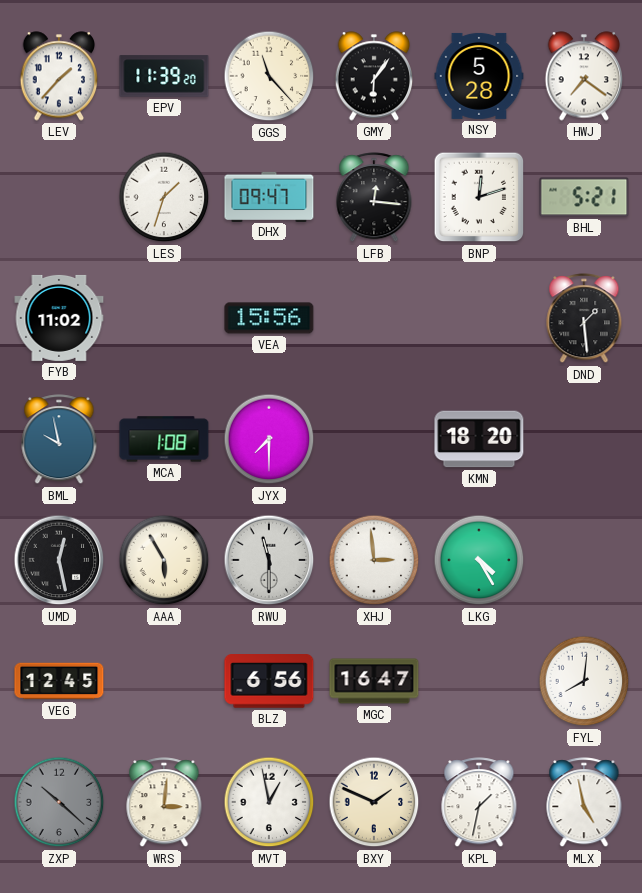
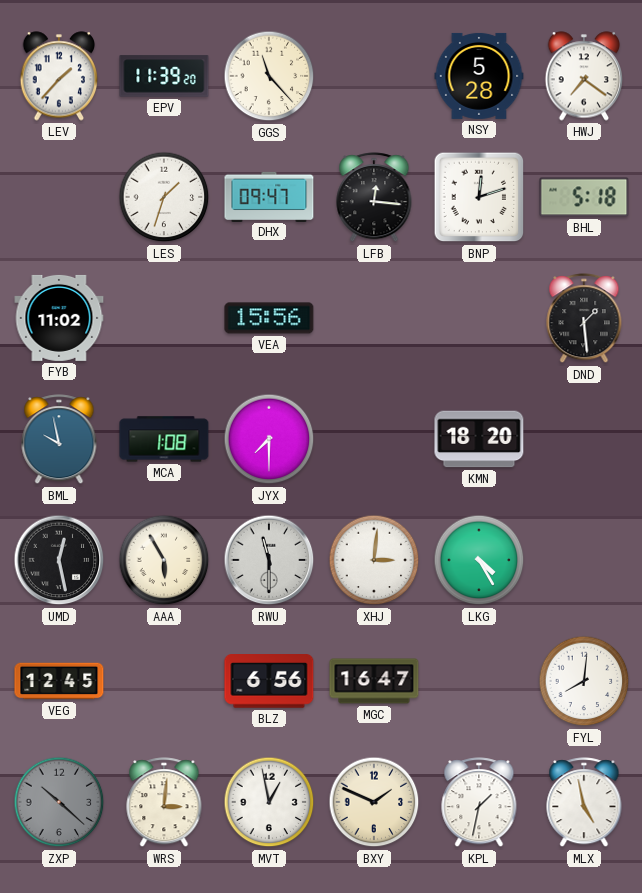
GMY: 6:06 -> none
BHL: 5:21 -> 5:18
XHJ: 2:59 -> 3:01
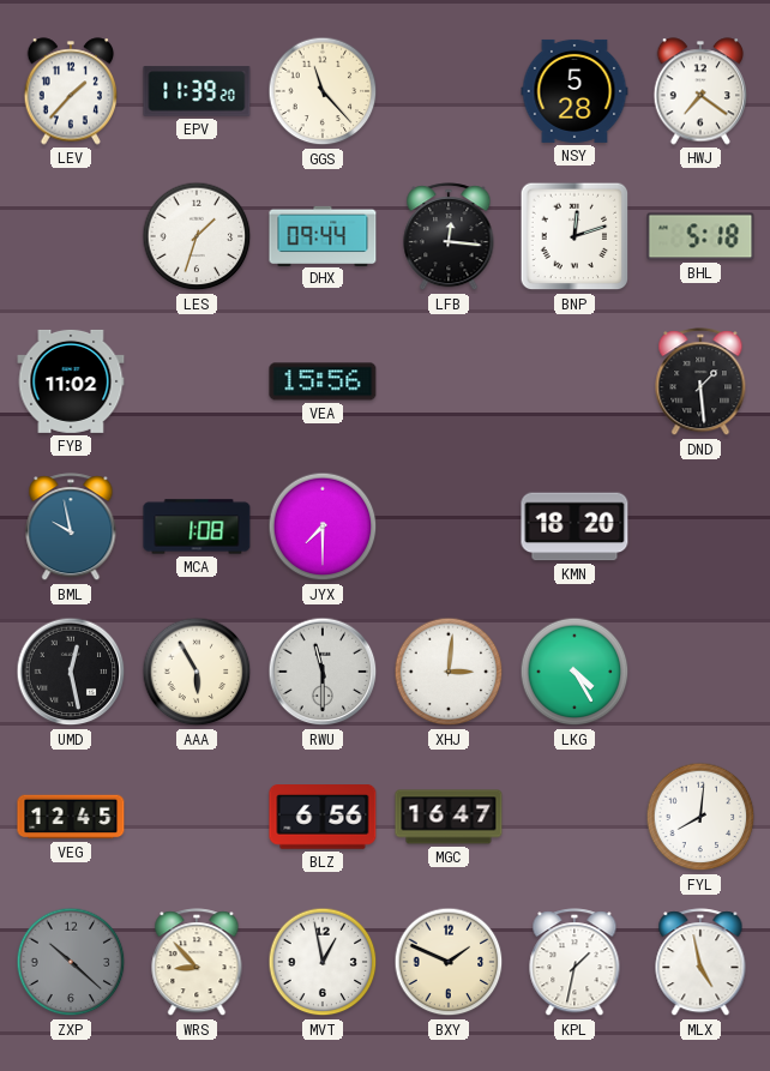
DHX: 09:47 -> 09:44
WRS: 3:01 -> 8:53
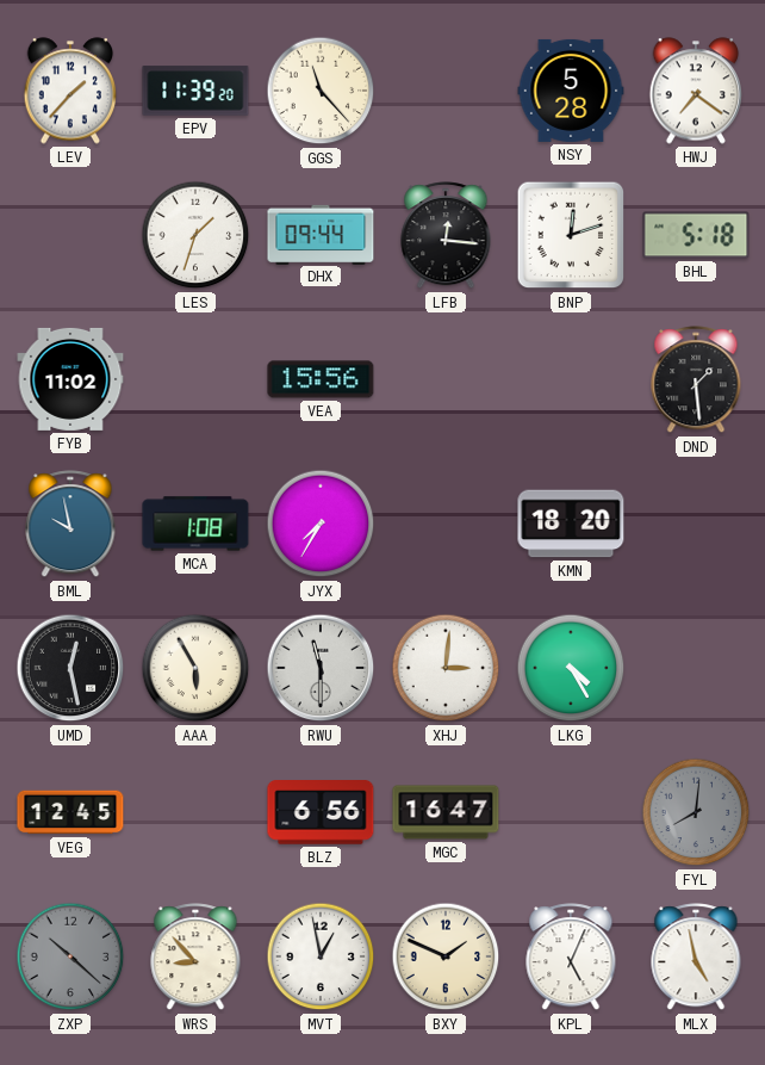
JYX: 7:30 -> 7:35
FYL dial: white -> grey
KPL: 1:32 -> 5:04
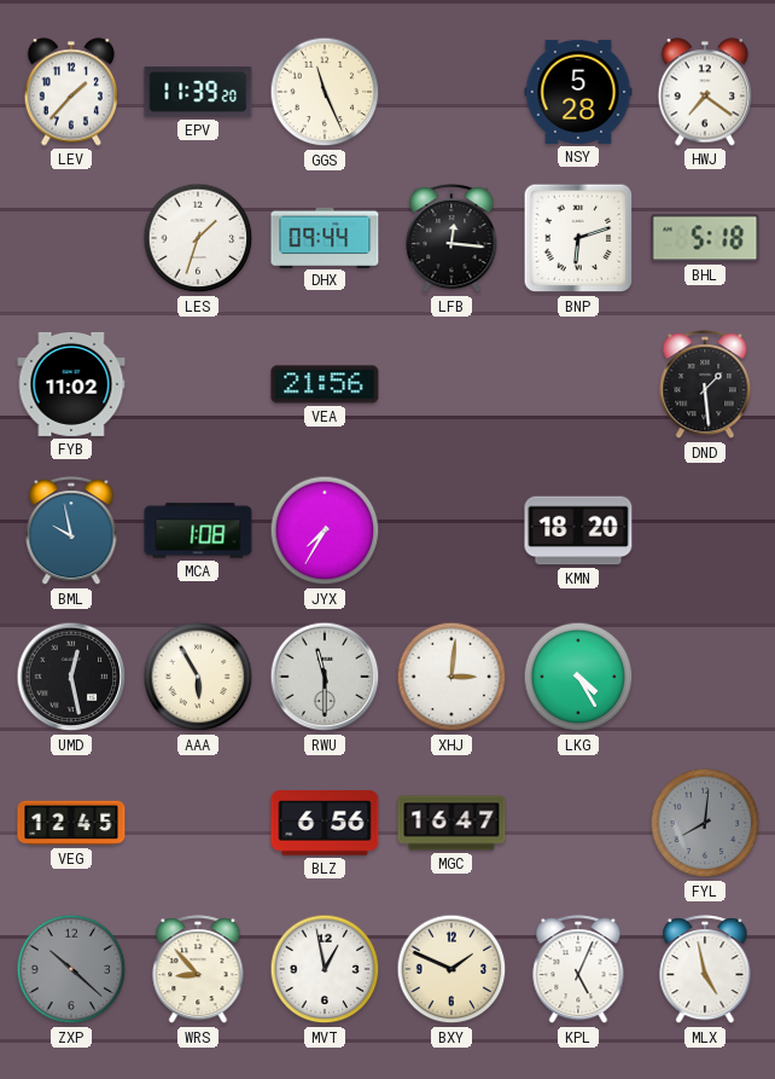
GGS: 11:23 -> 11:26
BNP: 12:12 -> 6:12
VEA: 15:56 -> 21:56
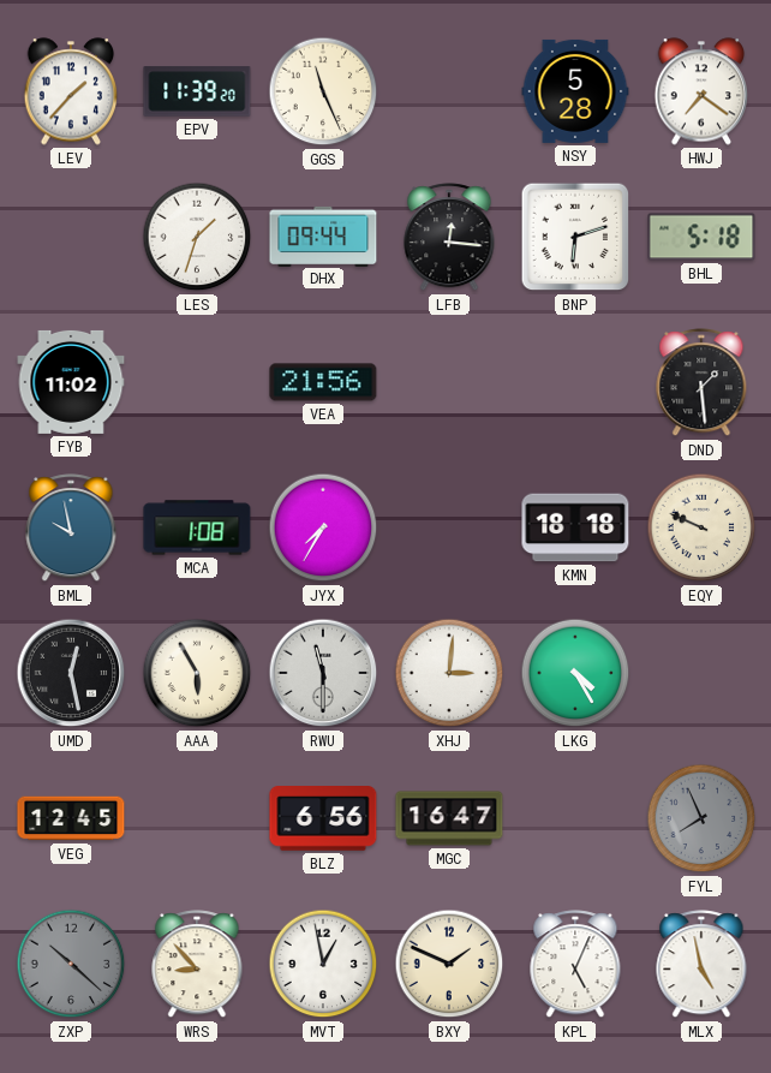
KMN: 18:20 -> 18:18
EQY: none -> 9:49
FYL: 8:01 -> 7:56
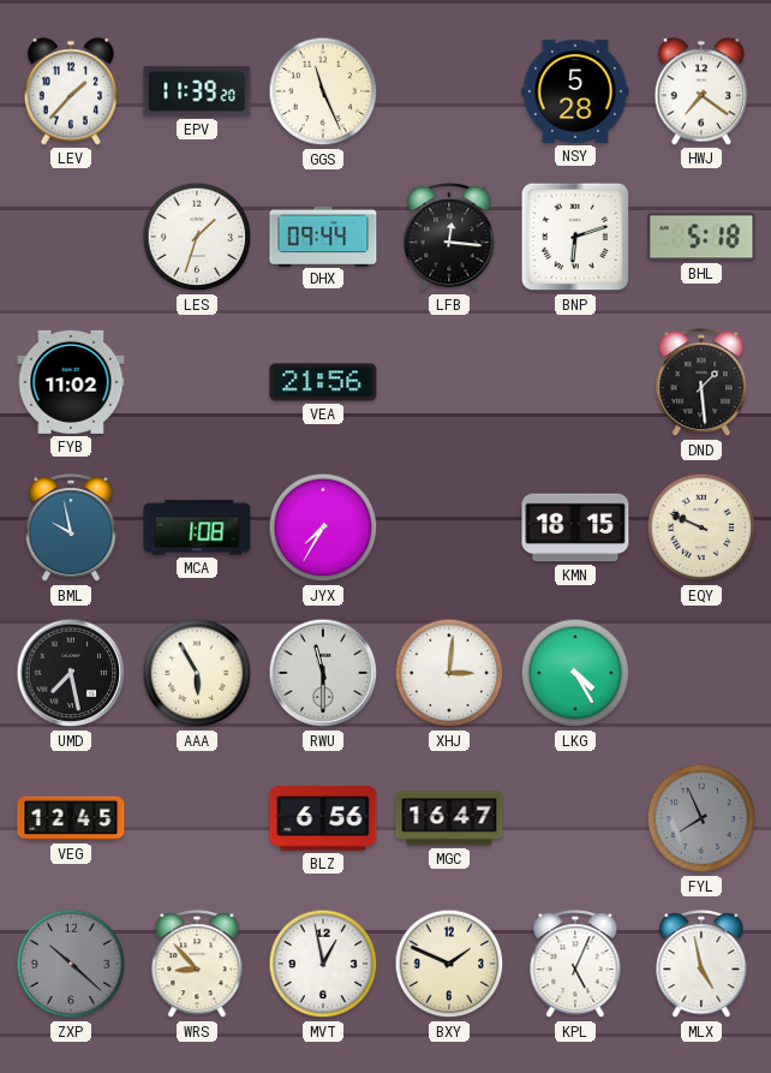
KMN: 18:18 -> 18:15
UMD: 12:28 -> 7:28
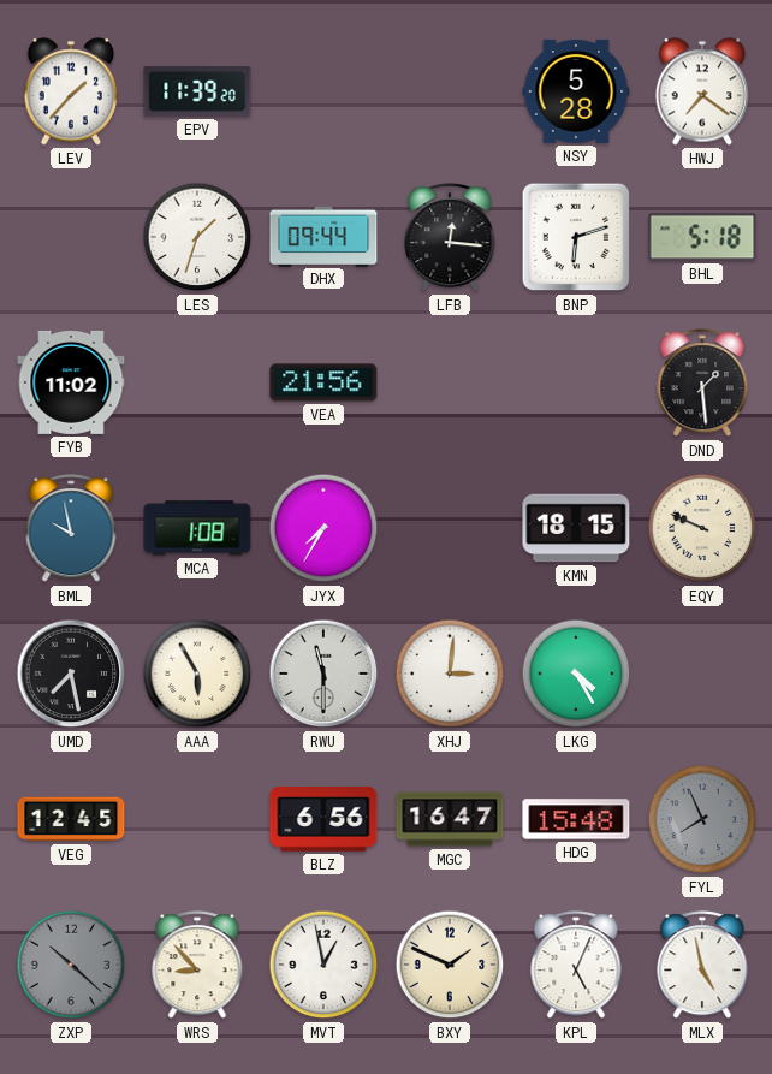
GGS: 11:26 -> none
HDG: none -> 15:48
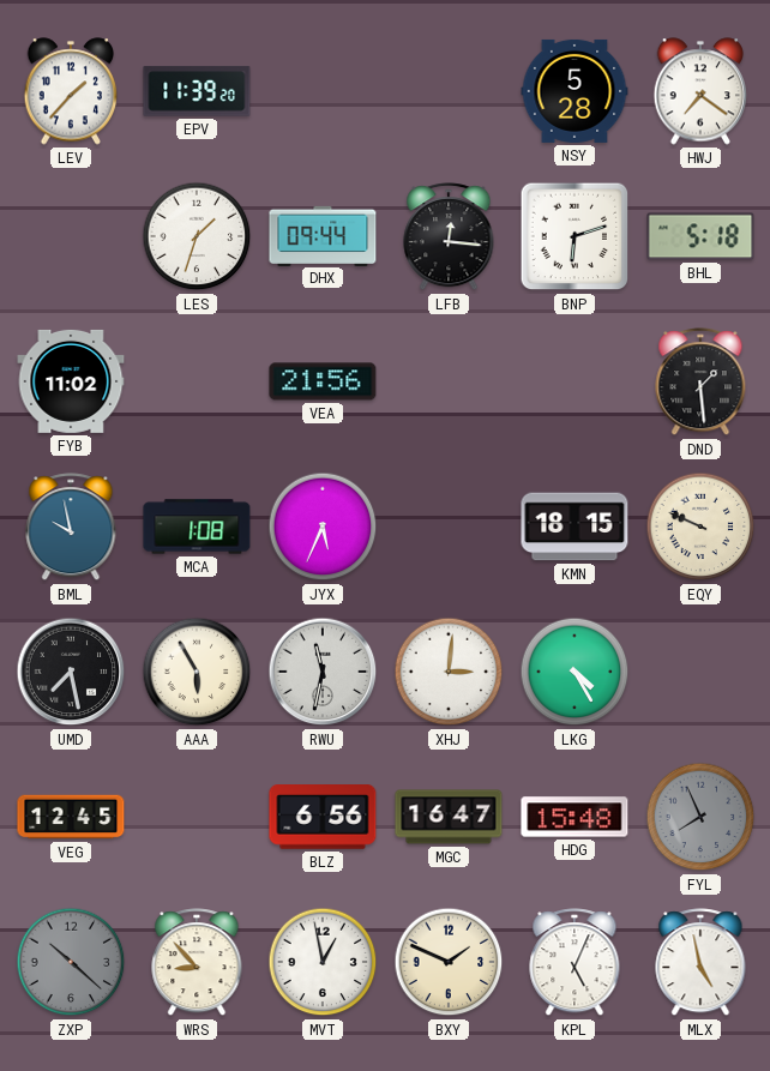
JYX: 7:35 -> 5:34
RWU: 11:30 -> 11:32
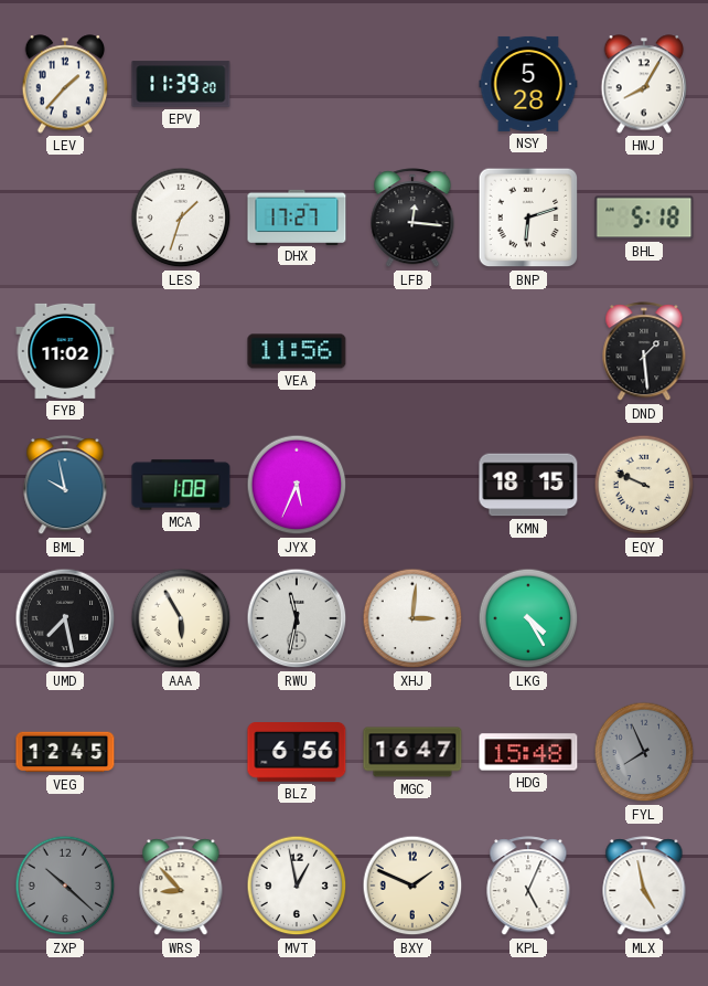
HWJ: 7:21 -> 8:05
DHX: 09:44 -> 17:27
VEA: 21:56 -> 11:56
